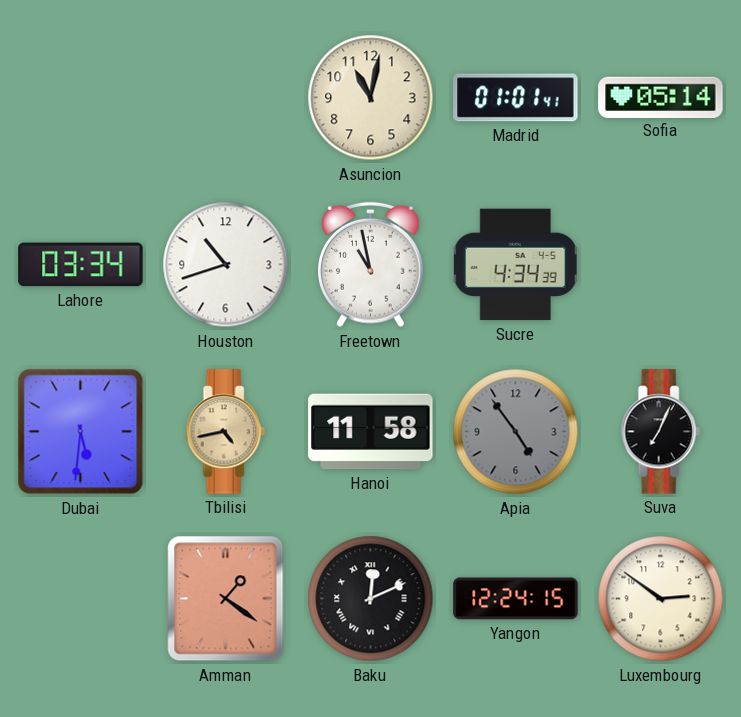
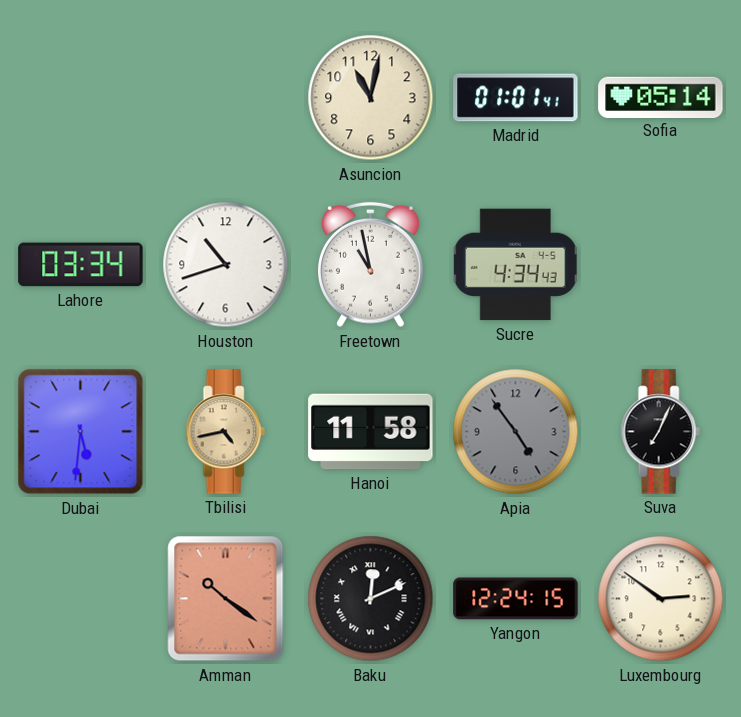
Sucre: 4:34:39 -> 4:34:43
Amman: 1:21 -> 10:21
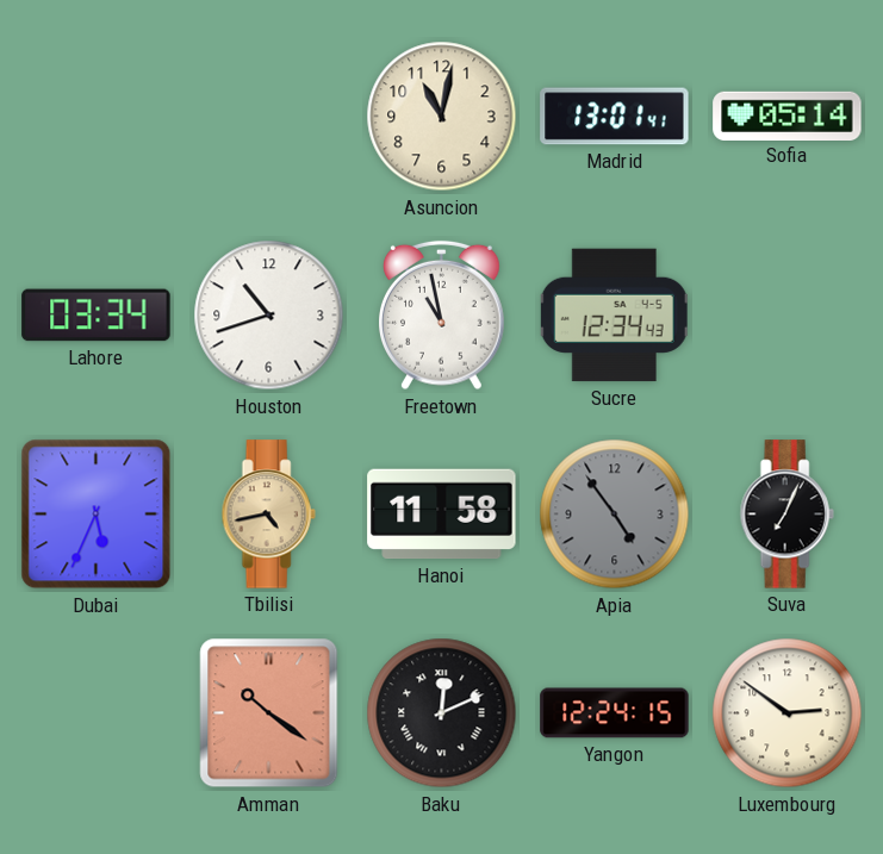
Madrid: 01:01 -> 13:01
Sucre: 4:34 -> 12:34
Dubai: 5:31 -> 5:34
